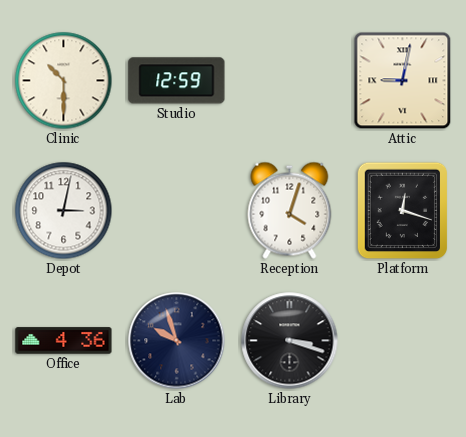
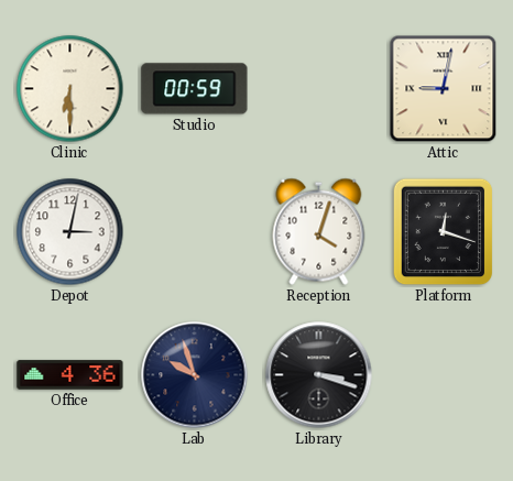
Clinic: 10:30 -> 6:30
Studio: 12:59 -> 00:59
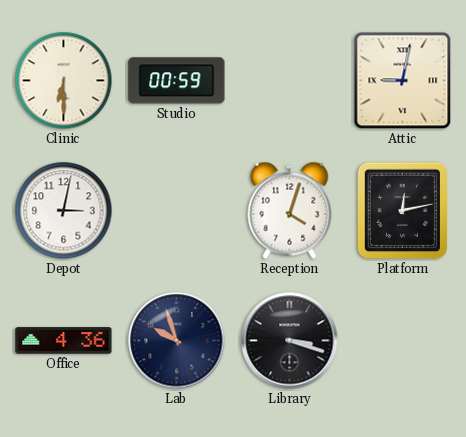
Platform: 12:18 -> 12:13
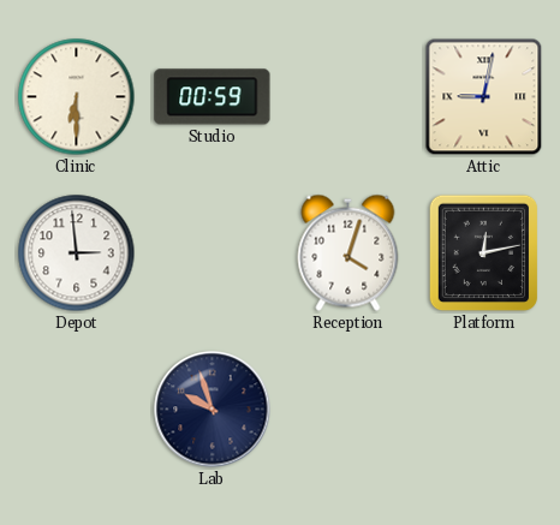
Depot: 3:02 -> 2:59
Office: 4:36 -> none
Library: 3:18 -> none
